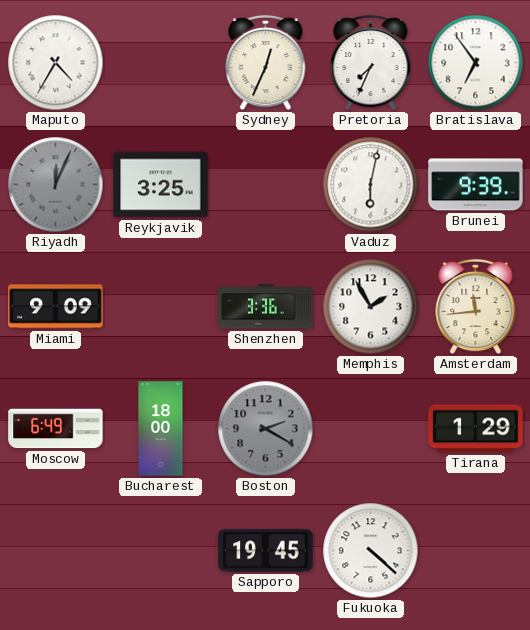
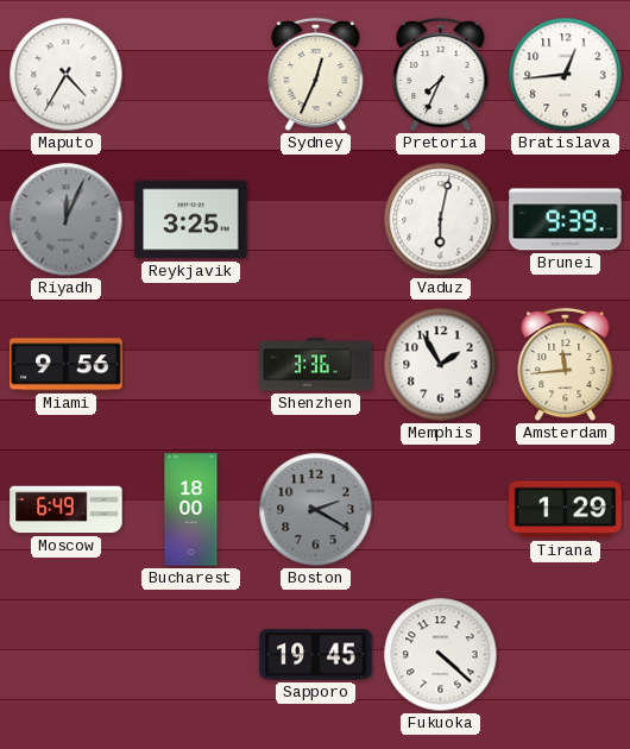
Bratislava: 6:54 -> 12:44
Miami: 9:09 -> 9:56
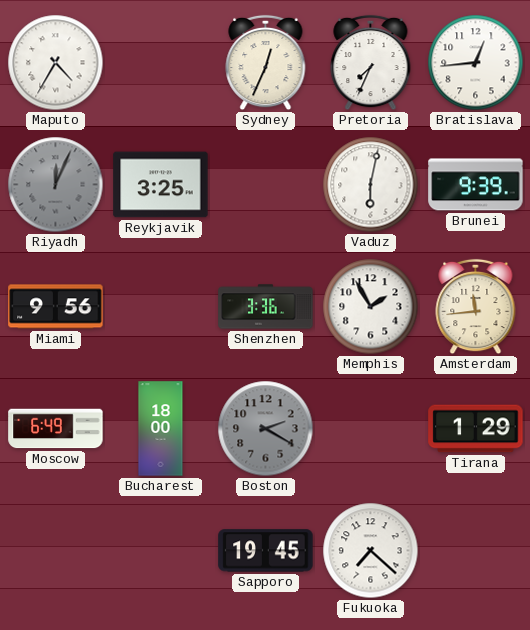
Fukuoka: 4:22 -> 7:22
